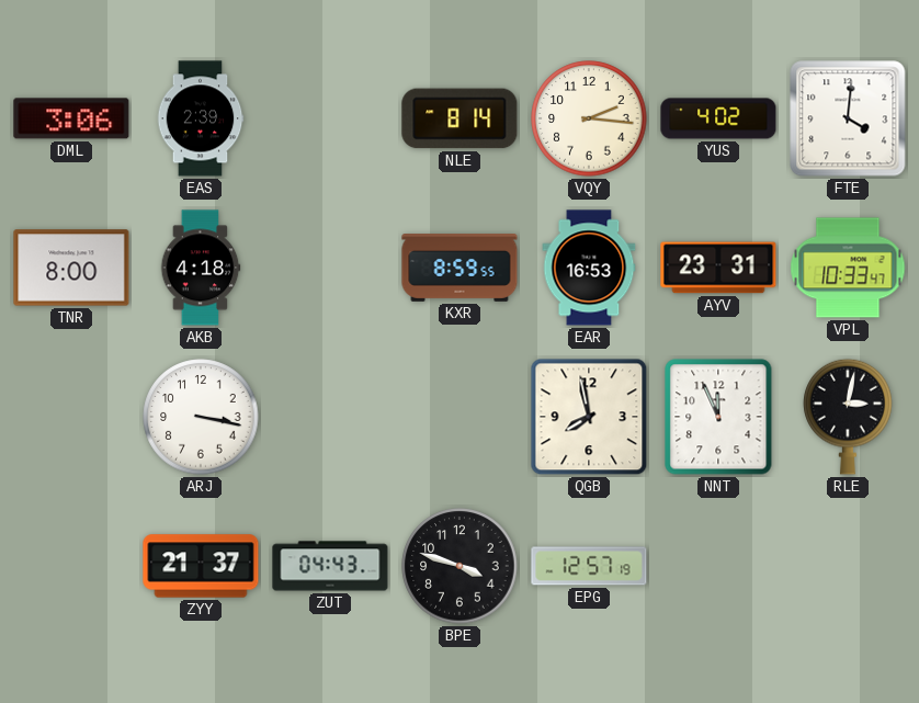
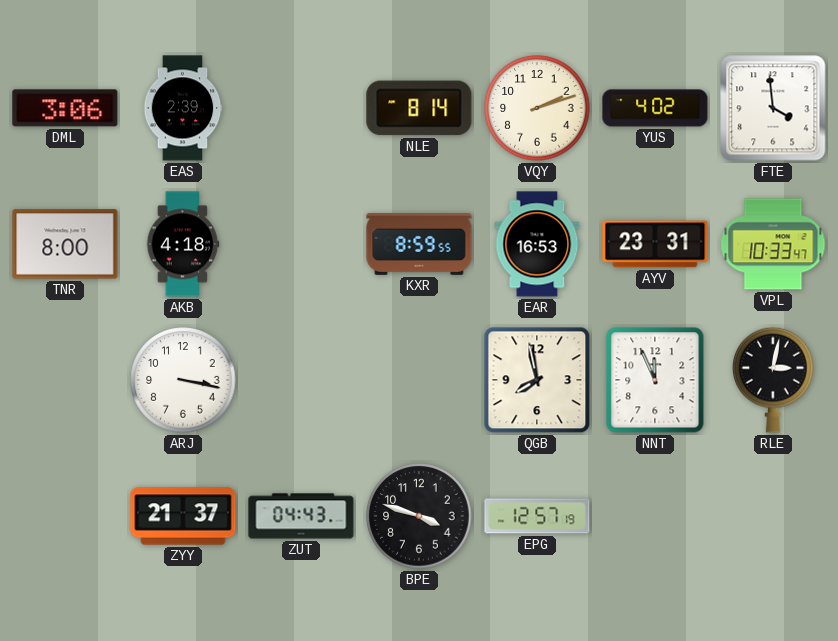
VQY: 2:16 -> 2:12
FTE: 4:01 -> 3:59
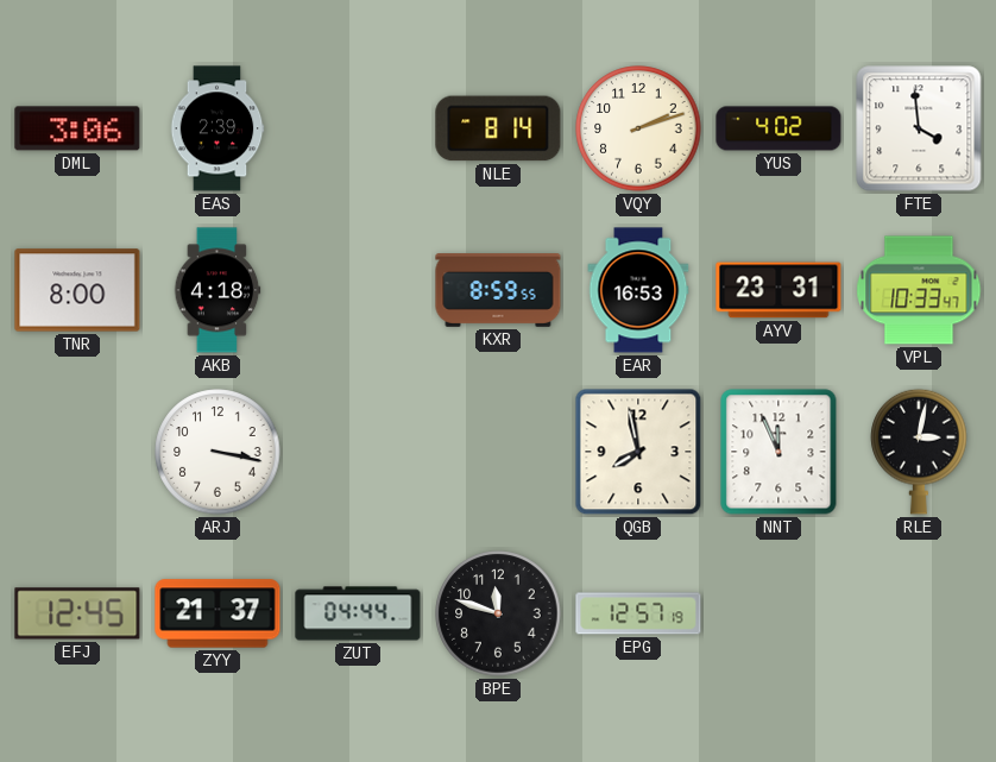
EFJ: none -> 12:45
ZUT: 04:43 -> 04:44
BPE: 3:48 -> 11:48
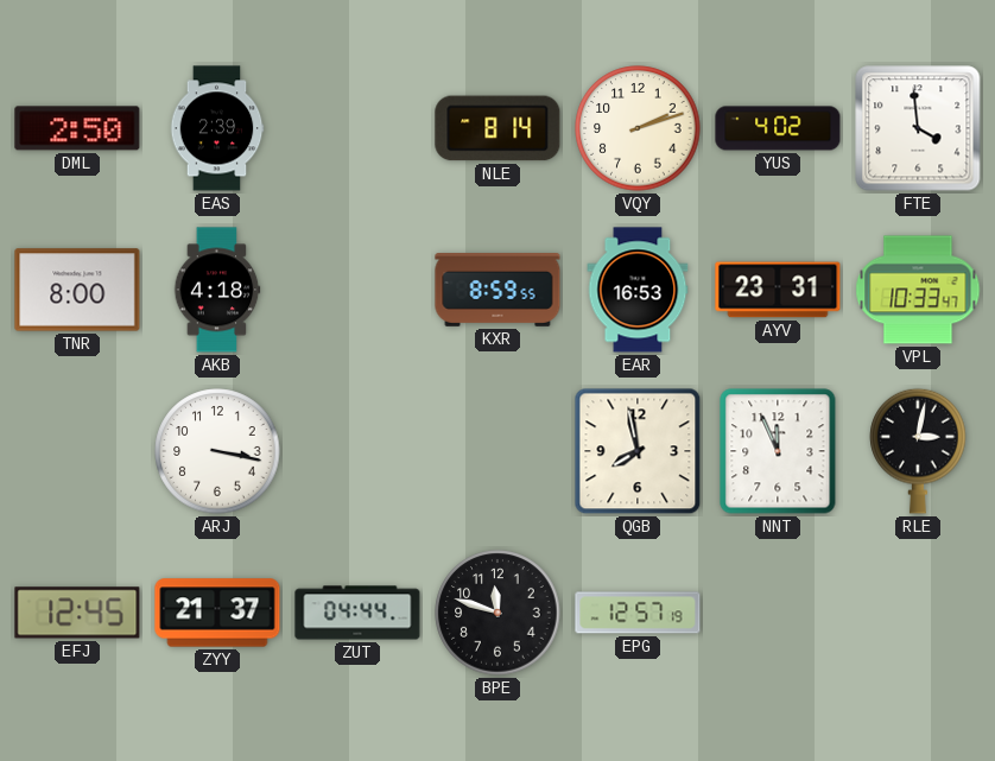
DML: 3:06 -> 2:50
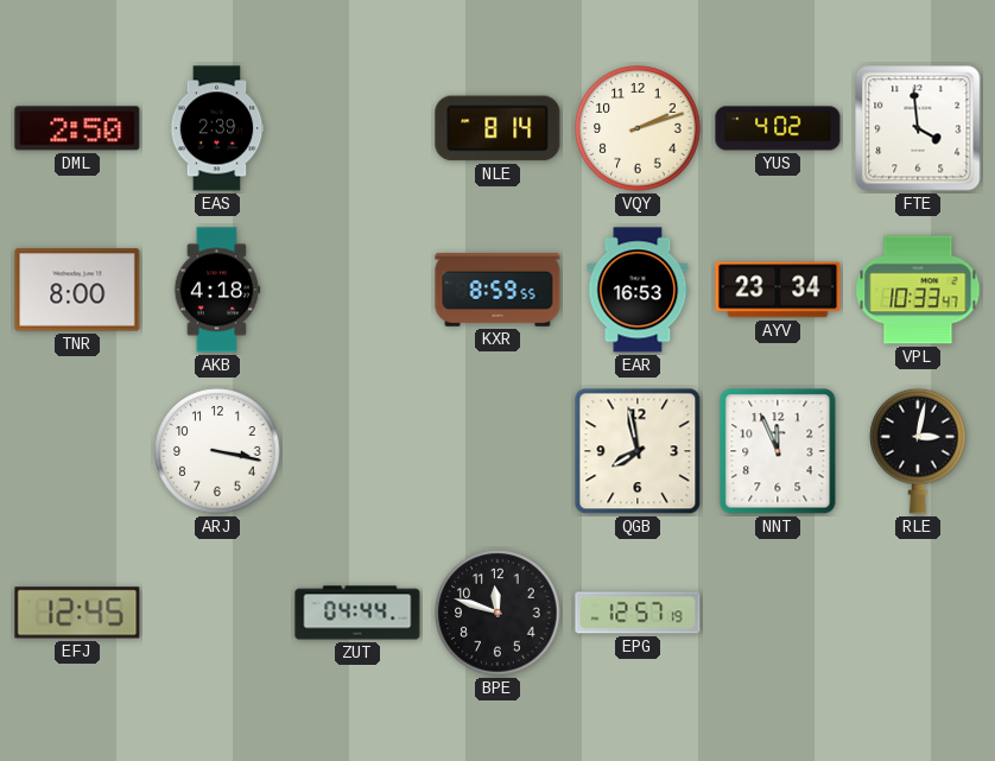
AYV: 23:31 -> 23:34
ZYY: 21:37 -> none
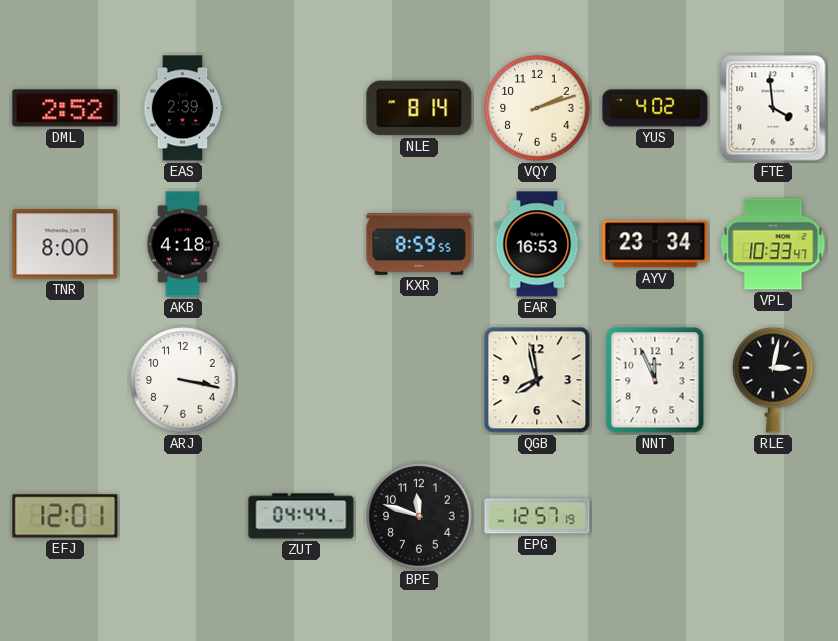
DML: 2:50 -> 2:52
EFJ: 12:45 -> 12:01
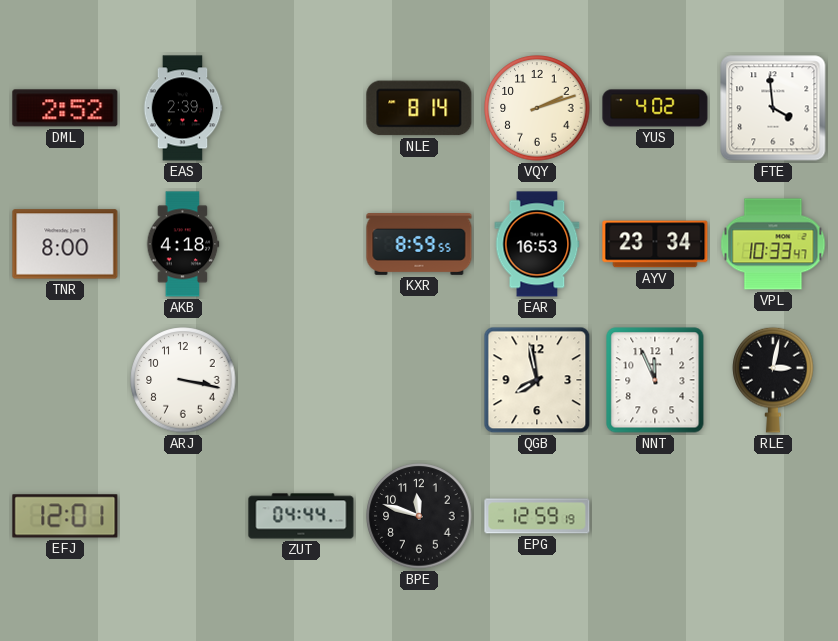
EPG: 12:57 -> 12:59
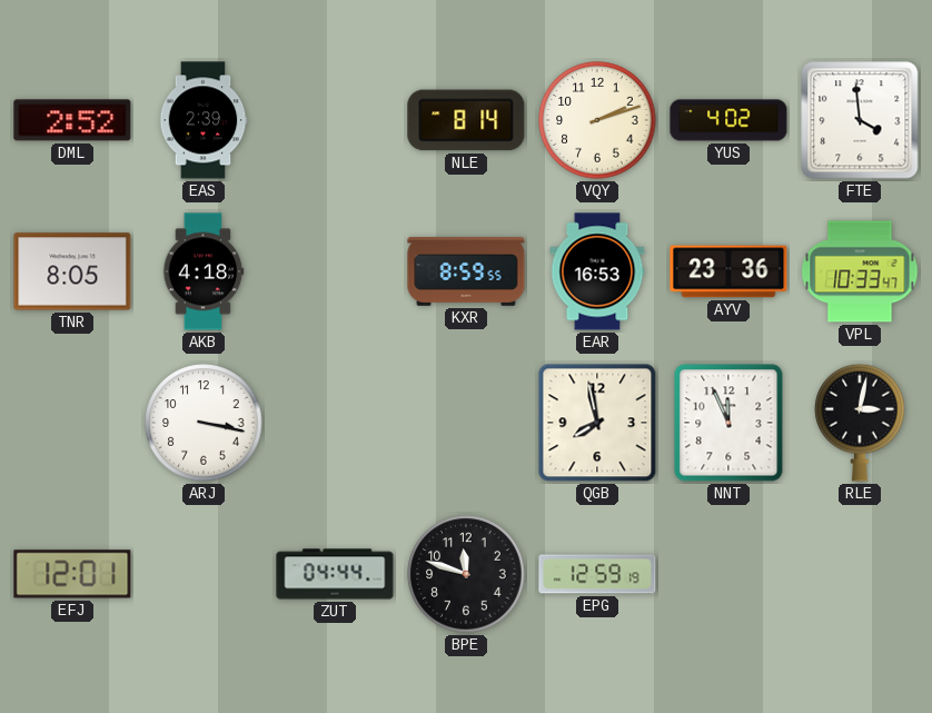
TNR: 8:00 -> 8:05
AYV: 23:34 -> 23:36
